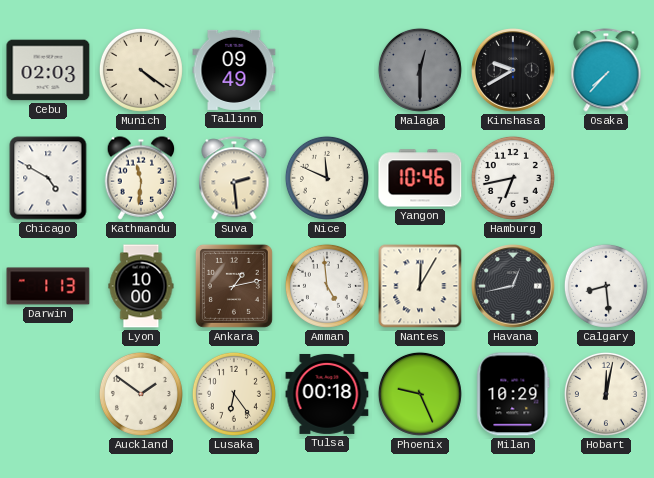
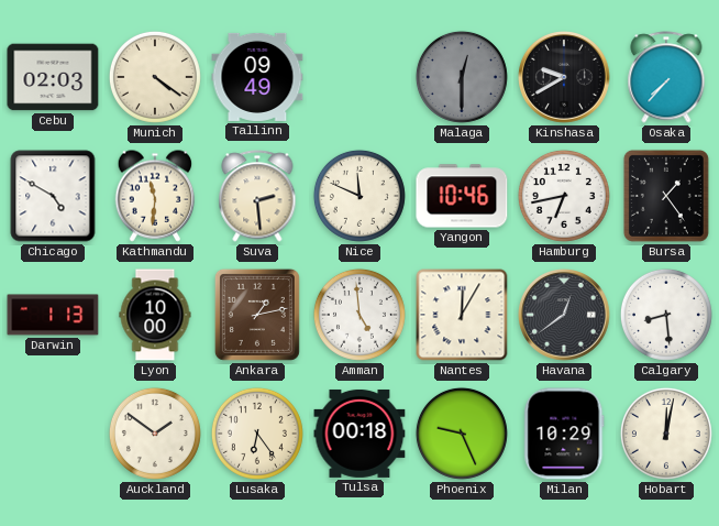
Bursa: none -> 1:24
Havana: 12:43 -> 12:39
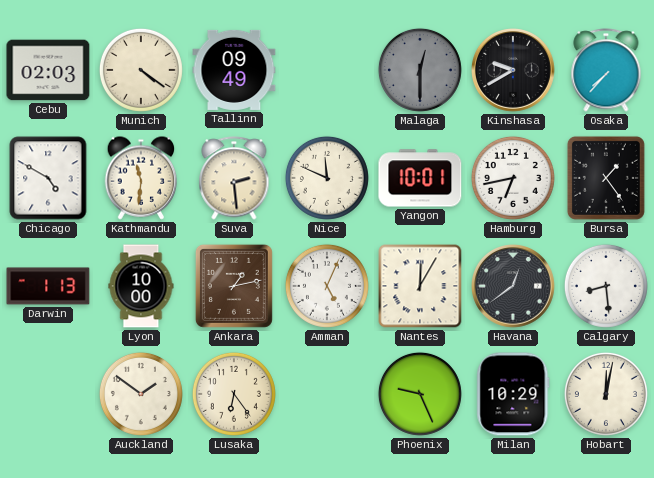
Yangon: 10:46 -> 10:01
Amman: 4:59 -> 5:04
Tulsa: 00:18 -> none
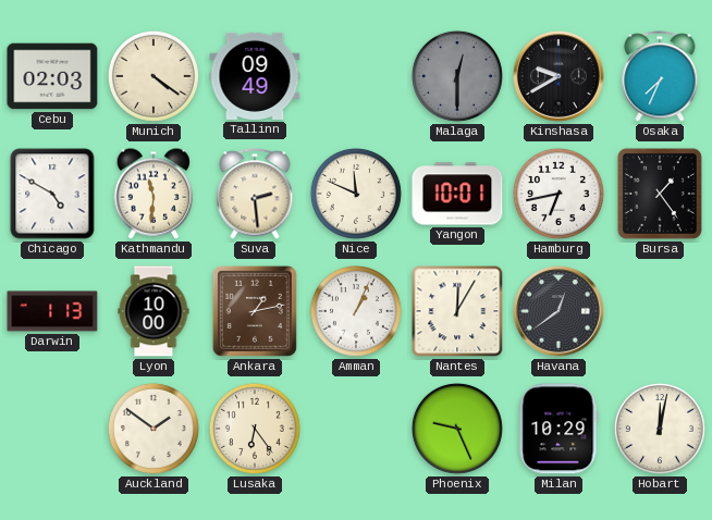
Osaka: 7:37 -> 7:34
Amman: 5:04 -> 1:04
Calgary: 8:29 -> none
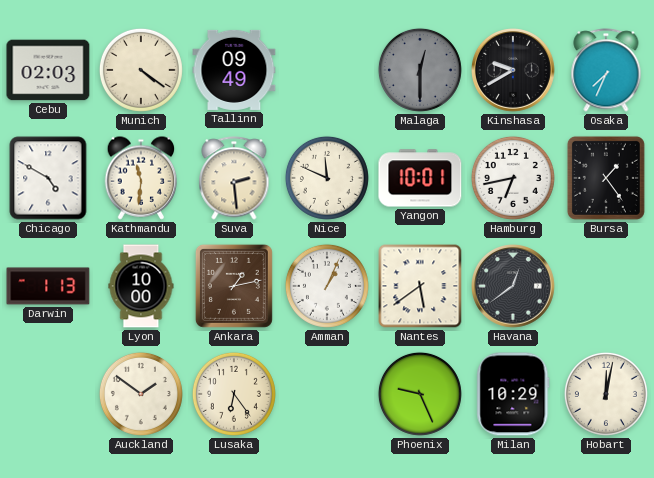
Nantes: 12:05 -> 5:39
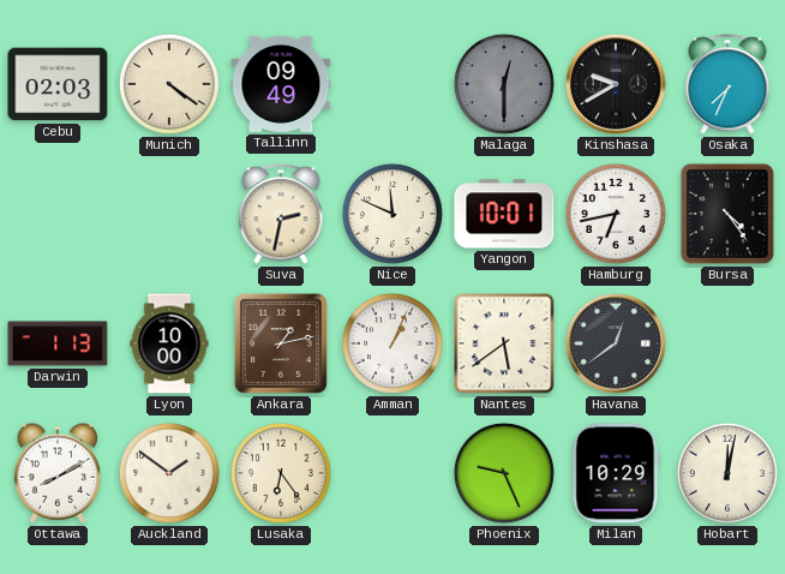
Chicago: 4:50 -> none
Kathmandu: 11:31 -> none
Suva: 2:29 -> 2:32
Bursa: 1:24 -> 4:24
Ottawa: none -> 8:10
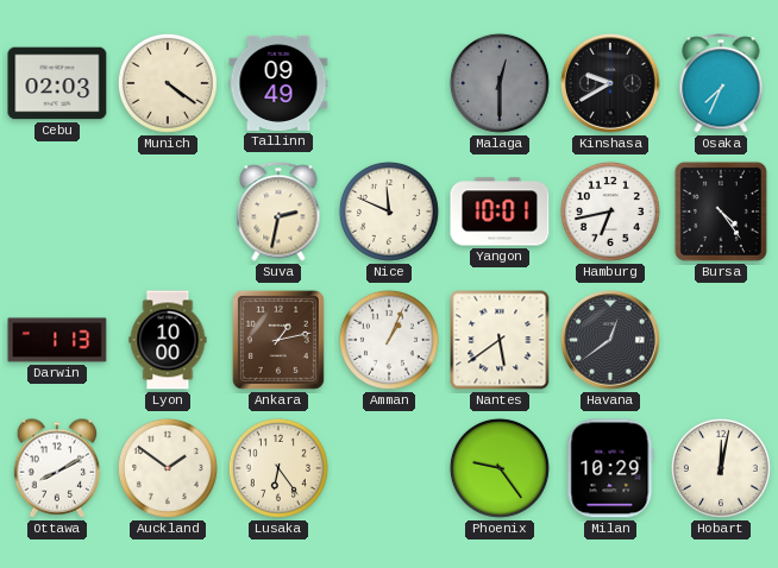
Phoenix: 9:26 -> 9:24
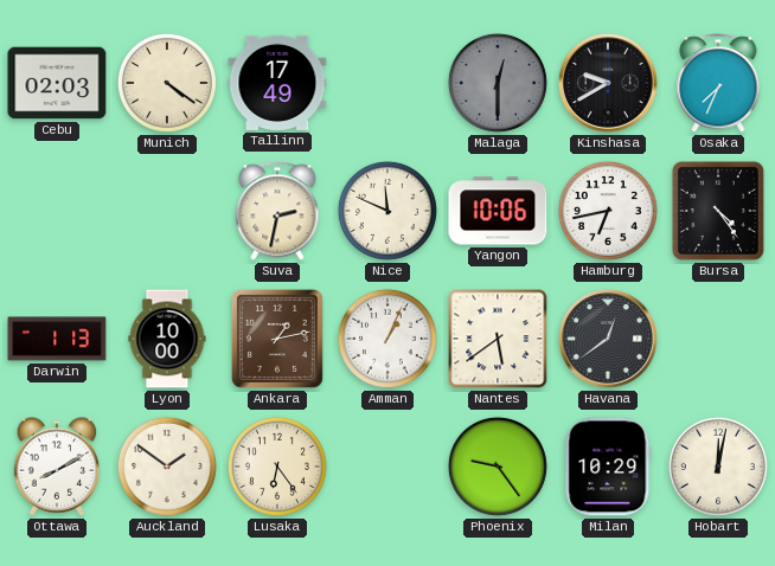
Tallinn: 09:49 -> 17:49
Yangon: 10:01 -> 10:06
